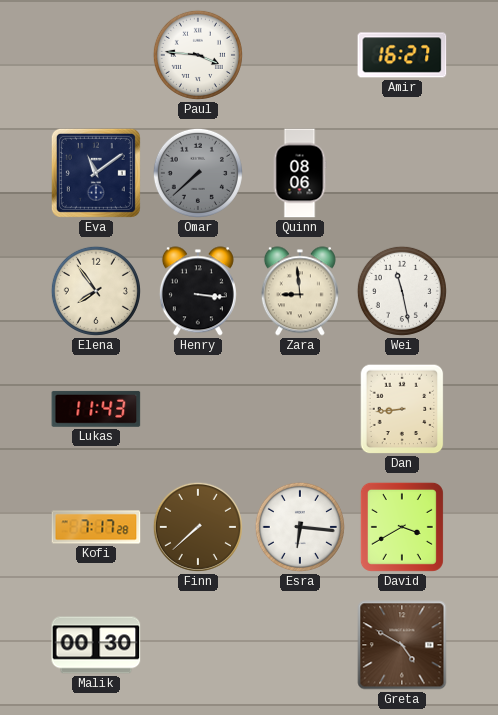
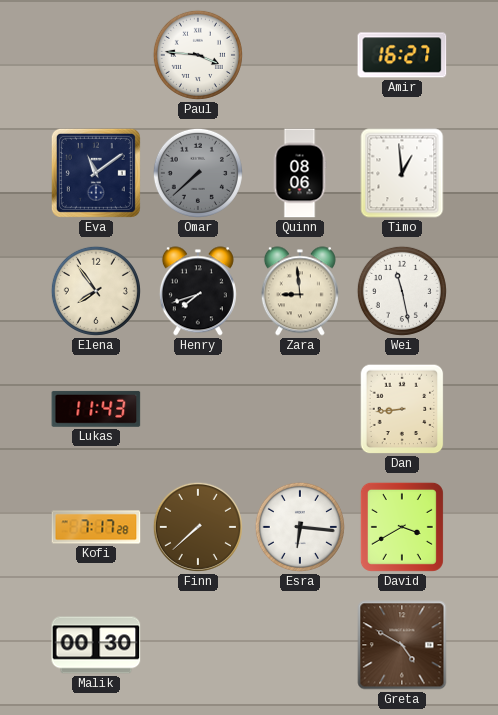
Timo: none -> 12:59
Henry: 3:16 -> 7:42
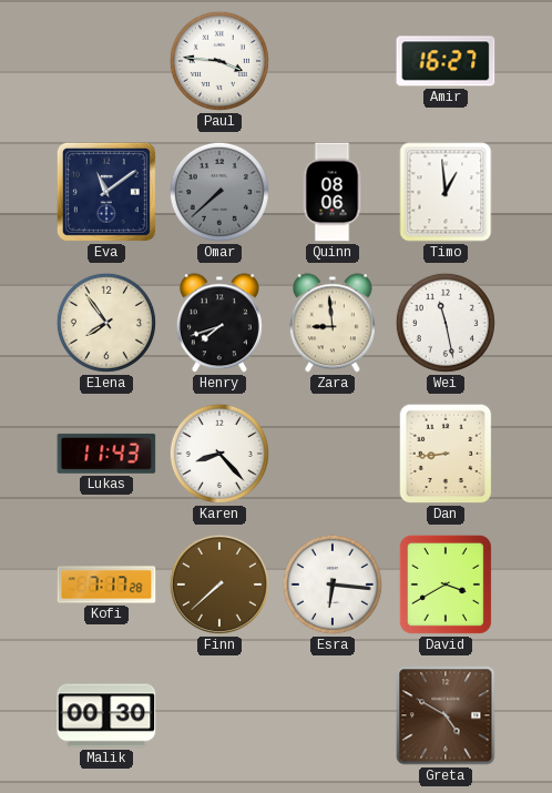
Karen: none -> 8:23
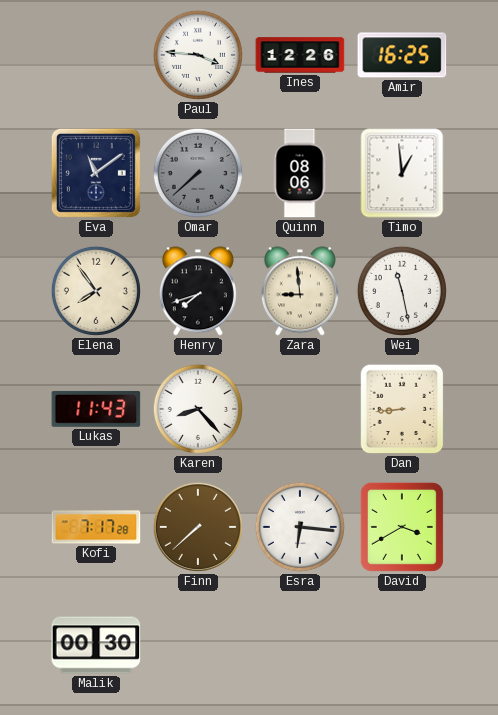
Ines: none -> 12:26
Amir: 16:27 -> 16:25
Greta: 4:50 -> none
